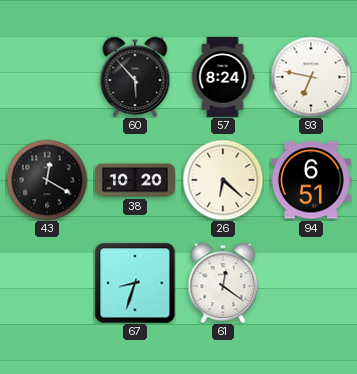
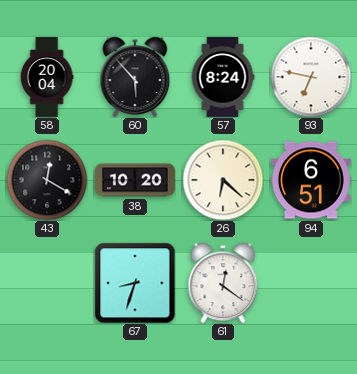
58: none -> 20:04
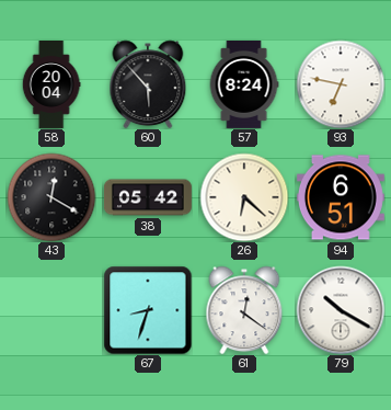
38: 10:20 -> 05:42
79: none -> 10:20
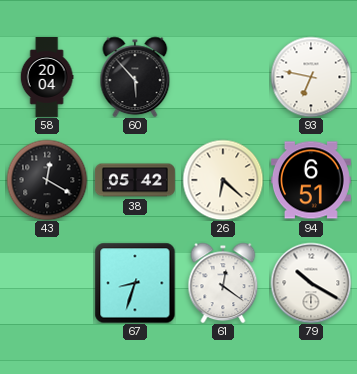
57: 8:24 -> none
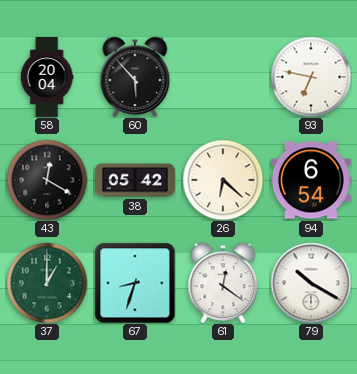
94: 6:51 -> 6:54
37: none -> 1:00
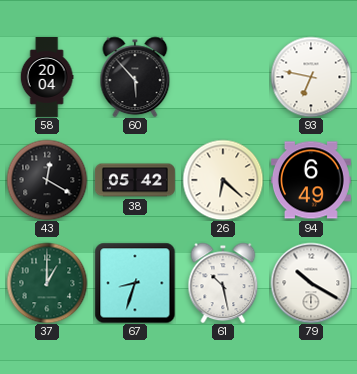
94: 6:54 -> 6:49
61: 12:21 -> 10:28
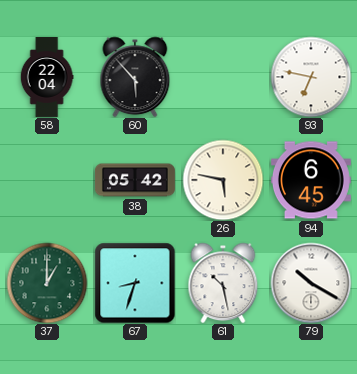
58: 20:04 -> 22:04
43: 12:20 -> none
26: 6:22 -> 5:47
94: 6:49 -> 6:45
